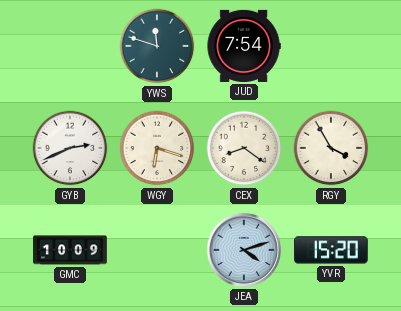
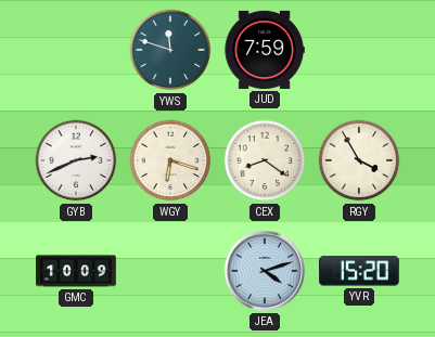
JUD: 7:54 -> 7:59
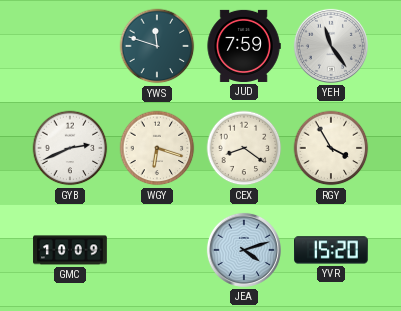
YEH: none -> 11:24
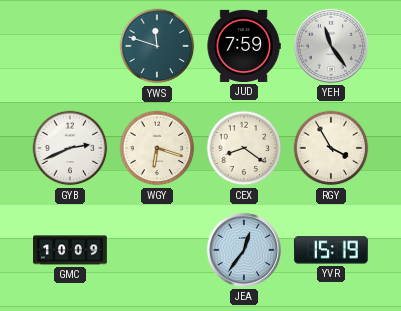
JEA: 4:12 -> 12:36
YVR: 15:20 -> 15:19
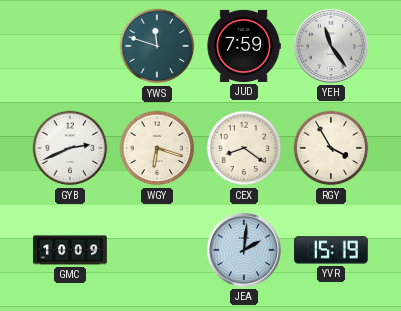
JEA: 12:36 -> 2:01
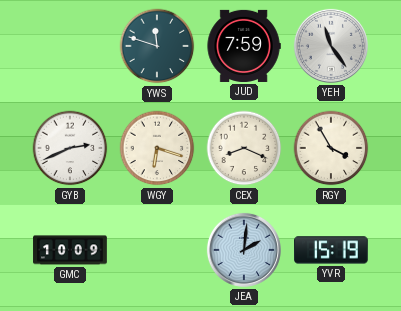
CEX: 8:21 -> 8:19
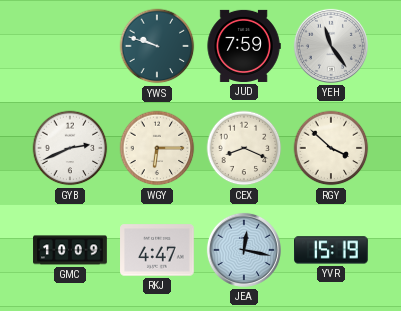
YWS: 11:48 -> 9:48
WGY: 6:18 -> 6:15
RGY: 3:55 -> 3:52
RKJ: none -> 4:47
JEA: 2:01 -> 12:17
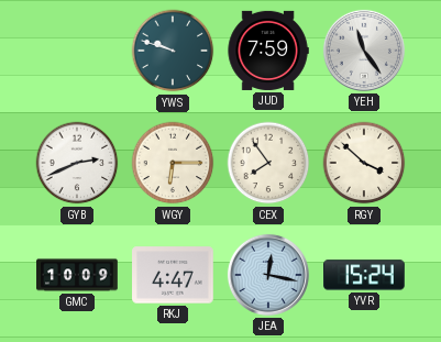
CEX: 8:19 -> 7:54
YVR: 15:19 -> 15:24
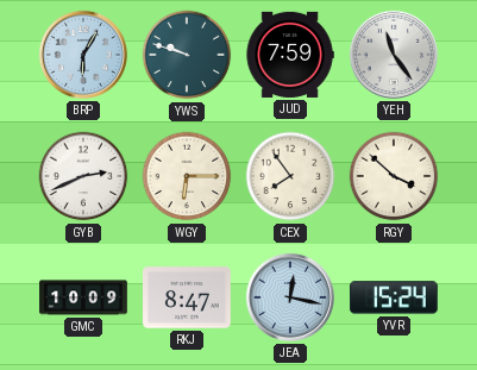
BRP: none -> 6:05
RKJ: 4:47 -> 8:47
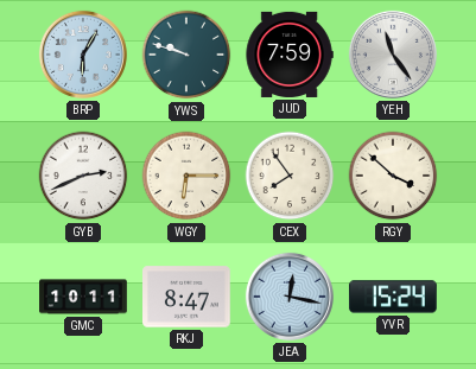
GMC: 10:09 -> 10:11
